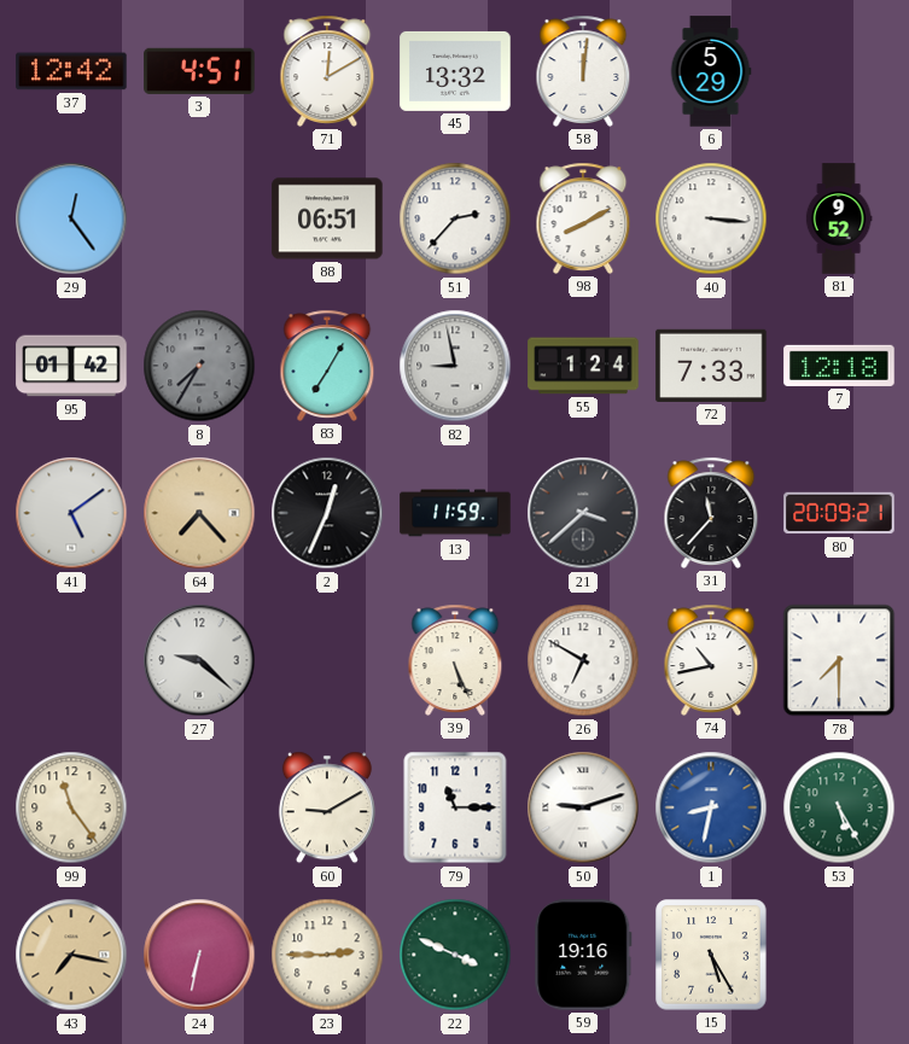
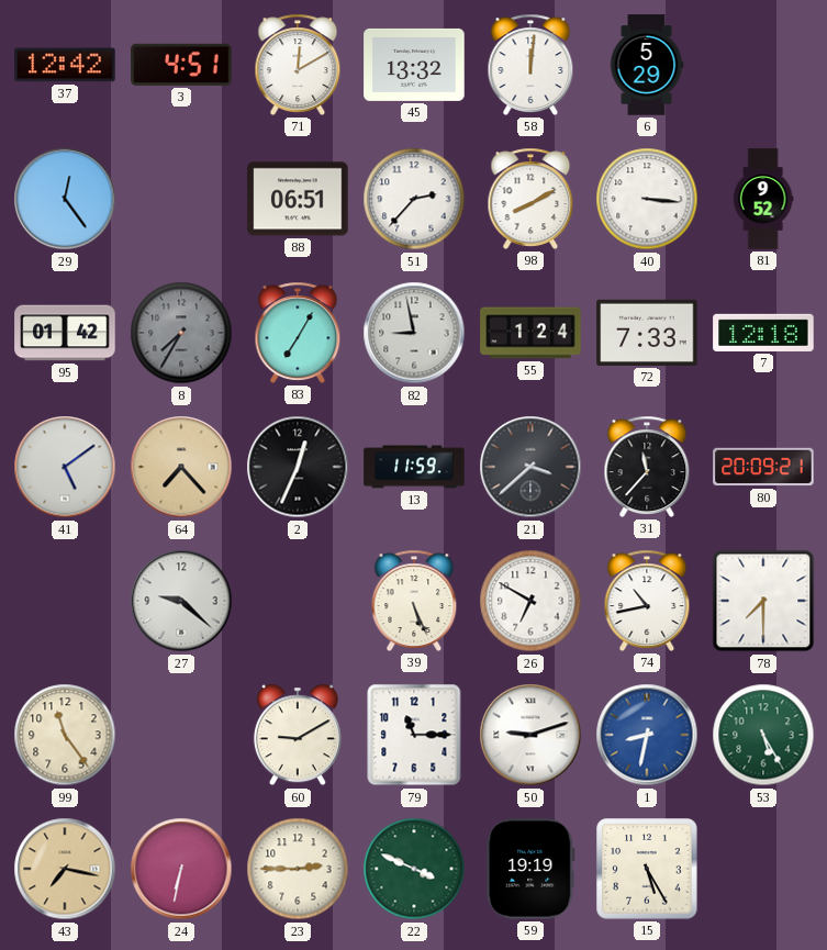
59: 19:16 -> 19:19
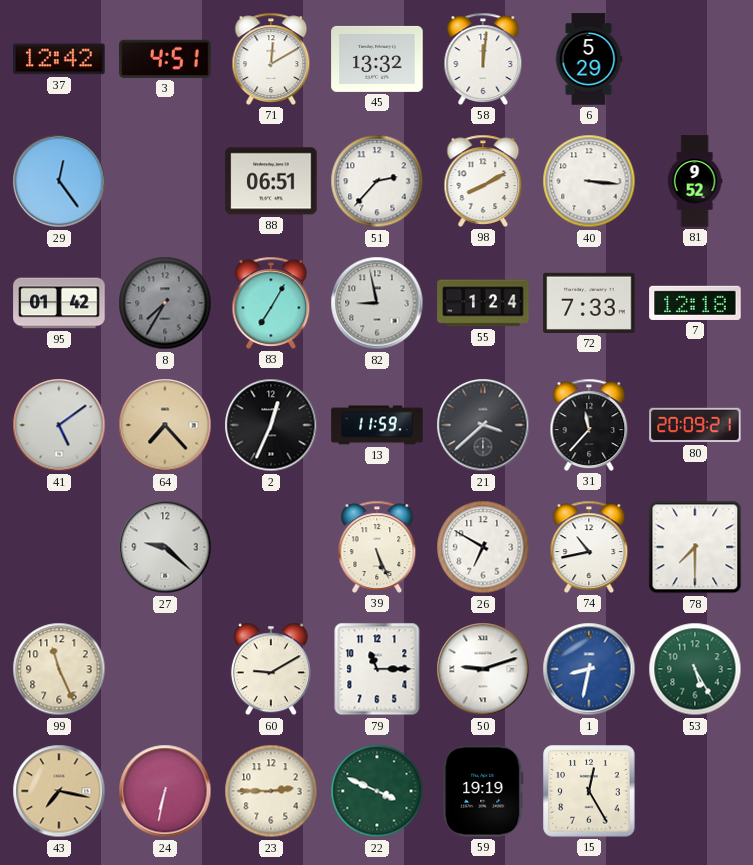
99: 11:24 -> 11:26
15: 5:25 -> 12:25
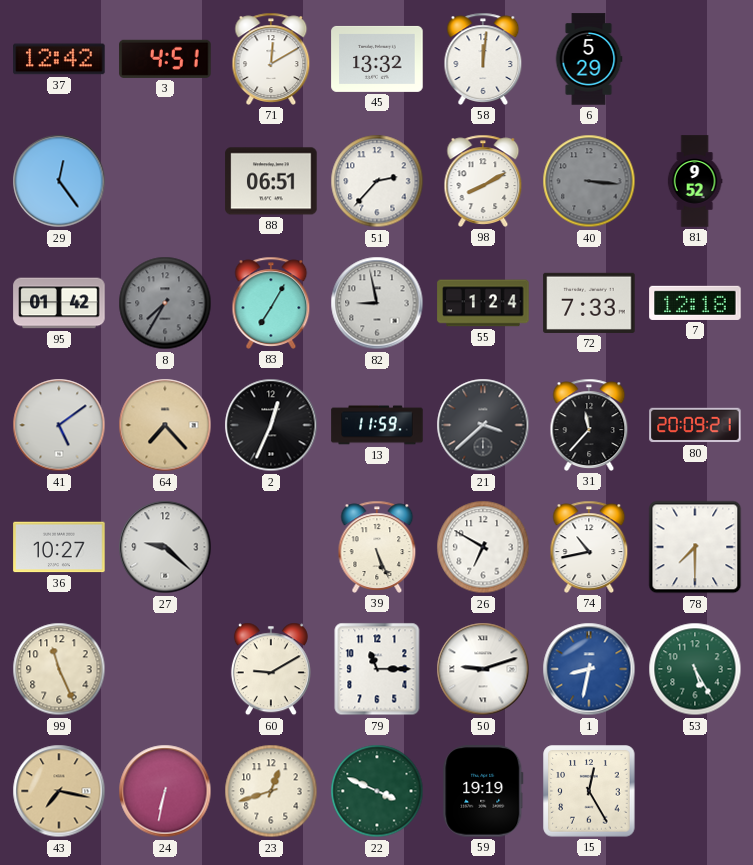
40 dial: white -> grey
36: none -> 10:27
23: 2:45 -> 12:42
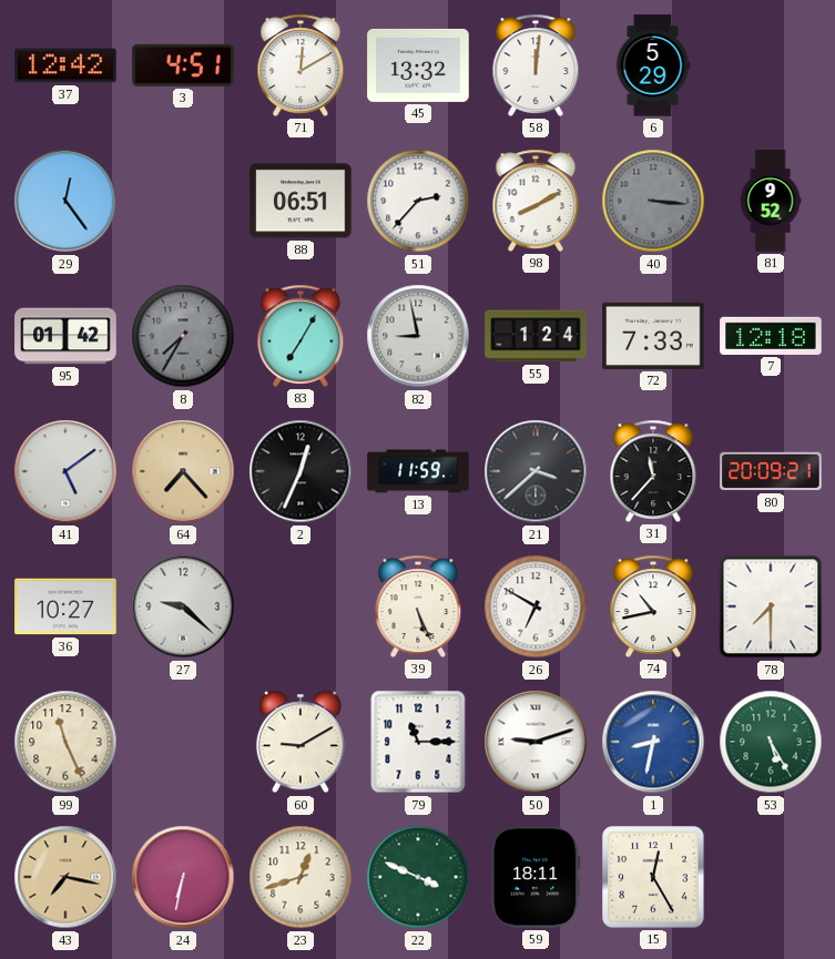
59: 19:19 -> 18:11
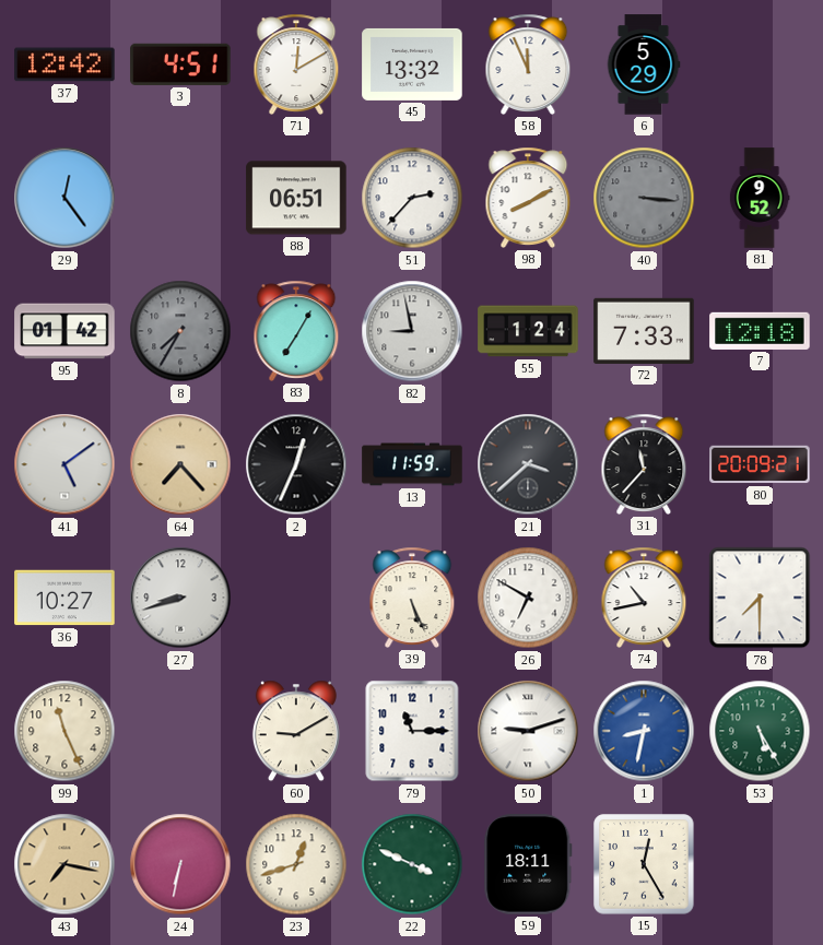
58: 12:01 -> 11:56
27: 9:22 -> 8:42
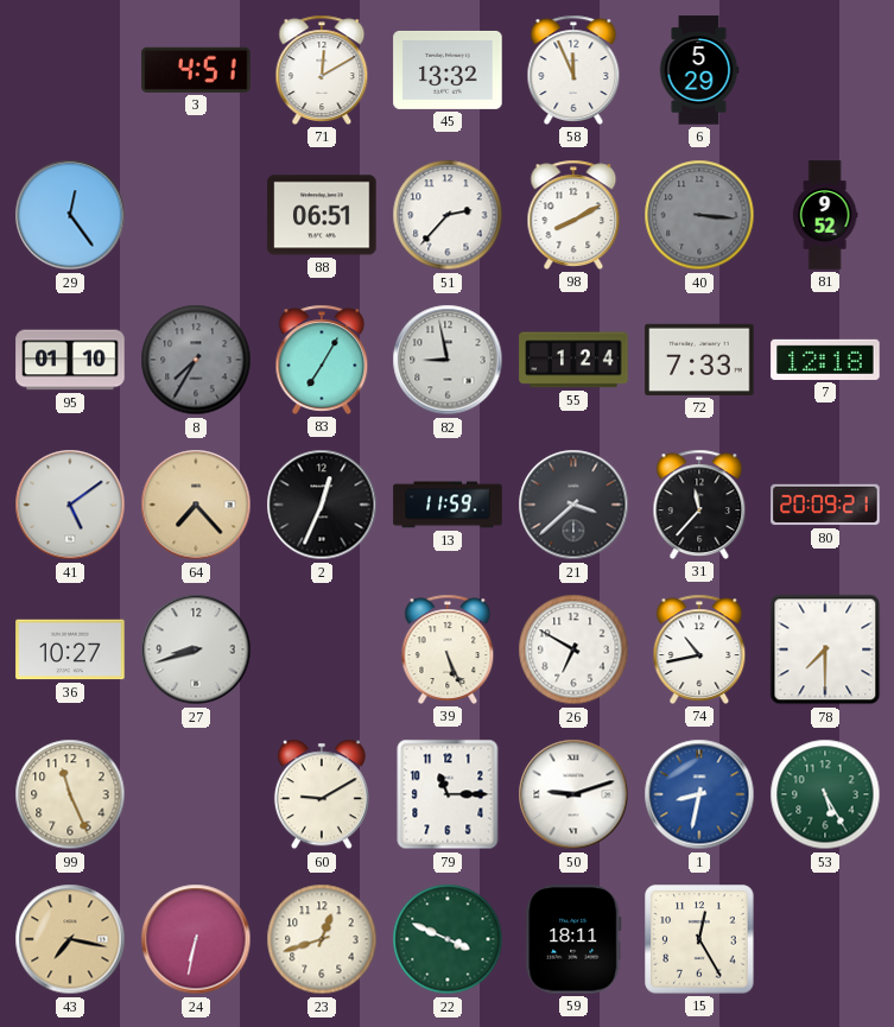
37: 12:42 -> none
95: 01:42 -> 01:10
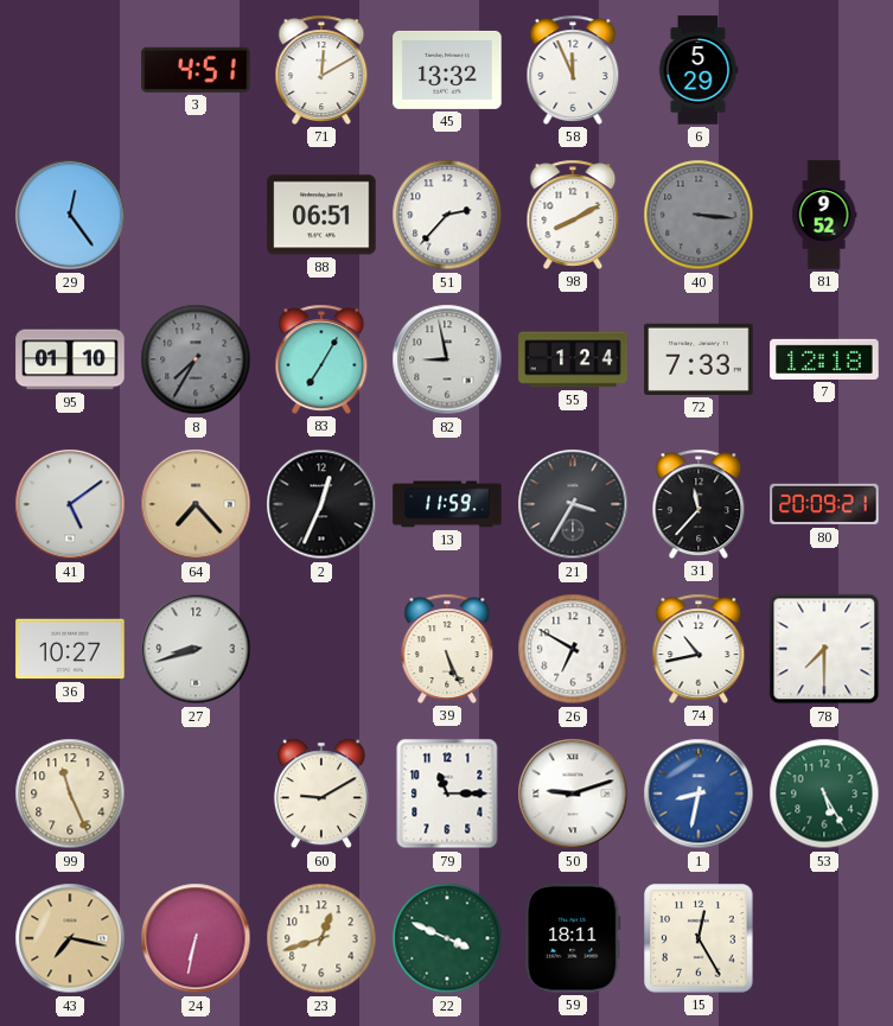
21: 3:38 -> 3:35
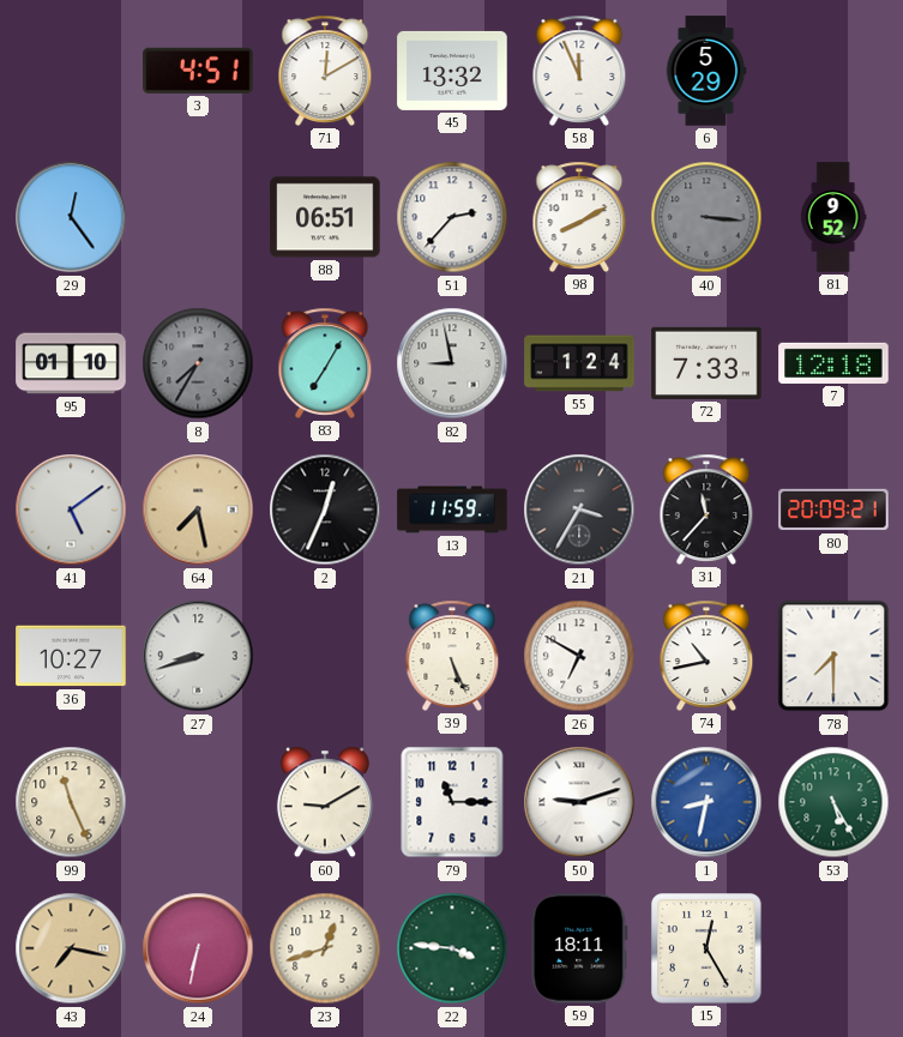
64: 7:23 -> 7:28
22: 3:49 -> 3:46
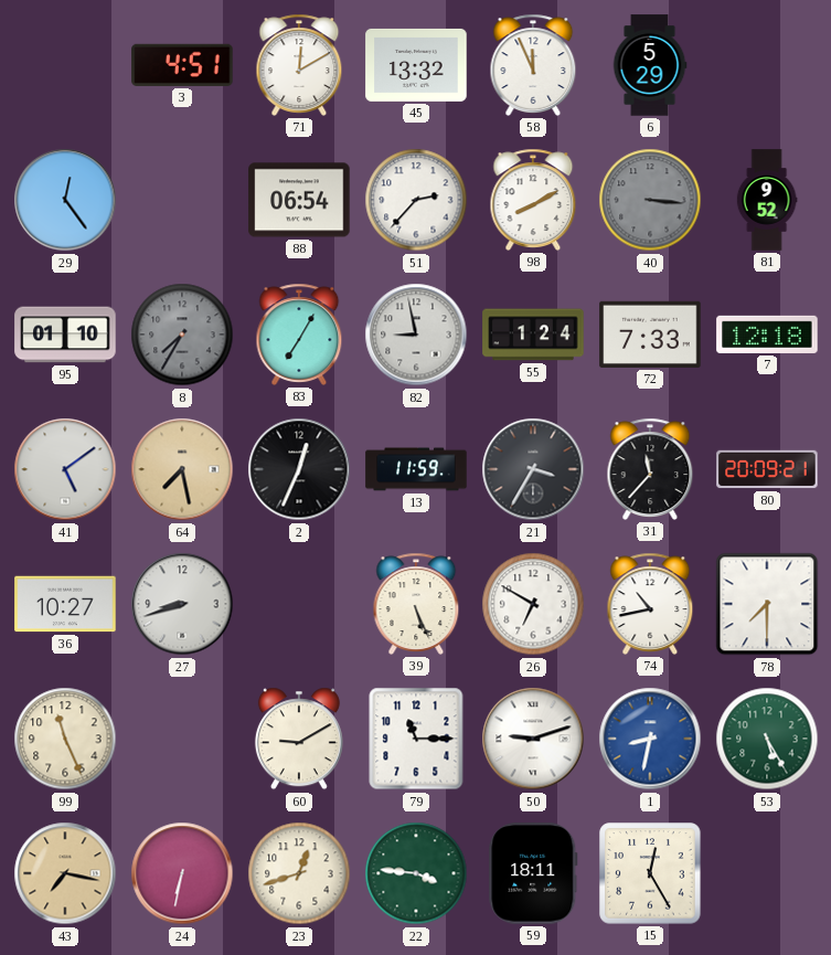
88: 06:51 -> 06:54
